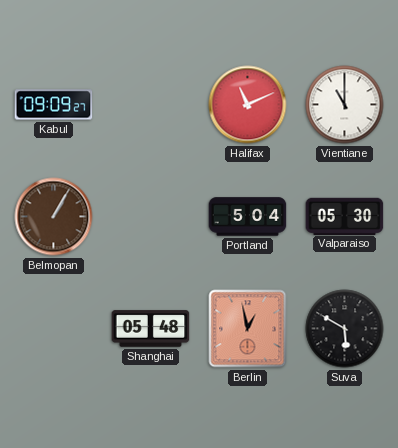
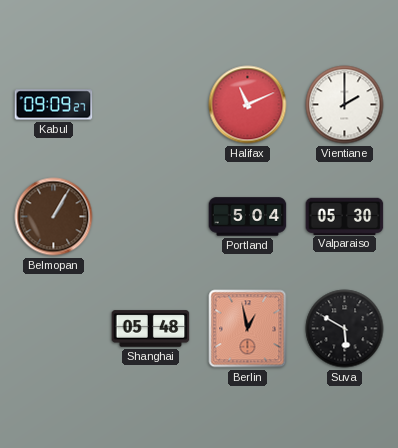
Vientiane: 11:00 -> 2:00
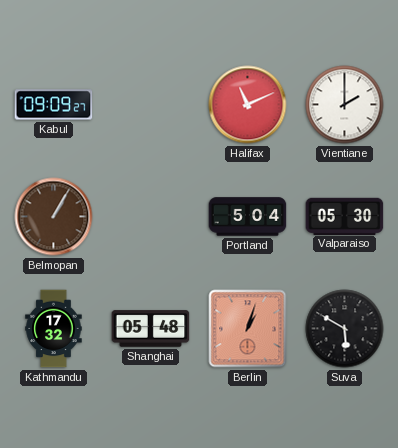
Kathmandu: none -> 17:32
Berlin: 12:58 -> 1:03
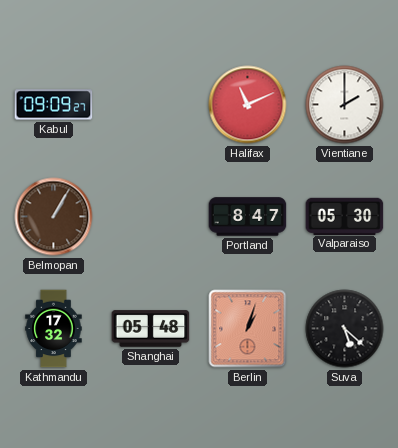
Portland: 5:04 -> 8:47
Suva: 5:50 -> 5:22
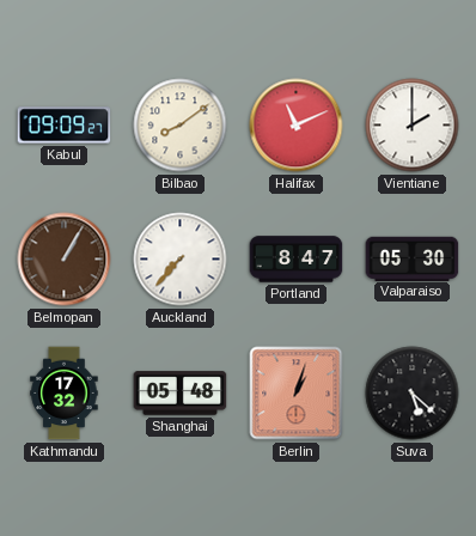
Bilbao: none -> 8:09
Auckland: none -> 7:37
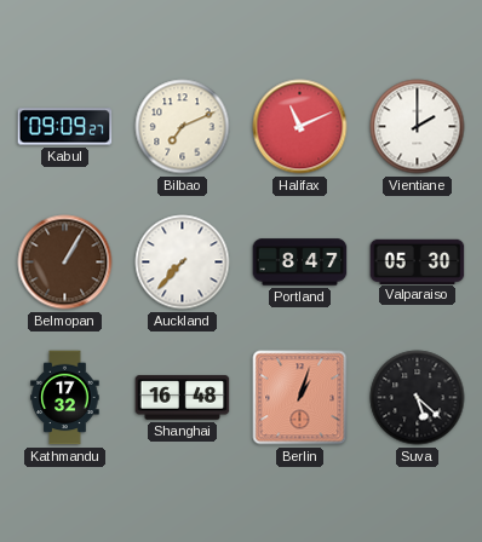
Bilbao: 8:09 -> 7:11
Shanghai: 05:48 -> 16:48
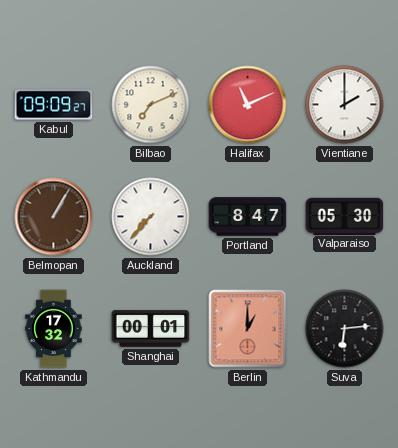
Shanghai: 16:48 -> 00:01
Berlin: 1:03 -> 1:00
Suva: 5:22 -> 6:14
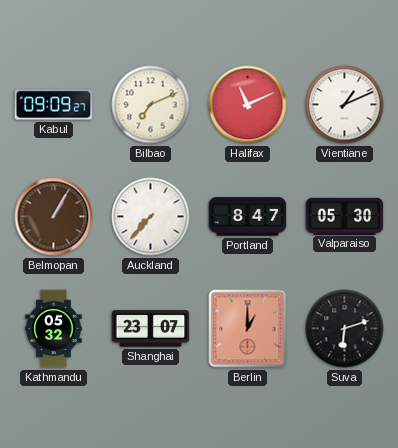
Vientiane: 2:00 -> 1:11
Kathmandu: 17:32 -> 05:32
Shanghai: 00:01 -> 23:07
Suva: 6:14 -> 6:12
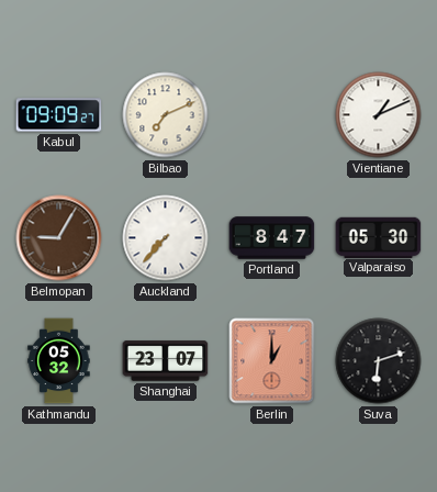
Halifax: 11:11 -> none
Belmopan: 1:05 -> 9:05
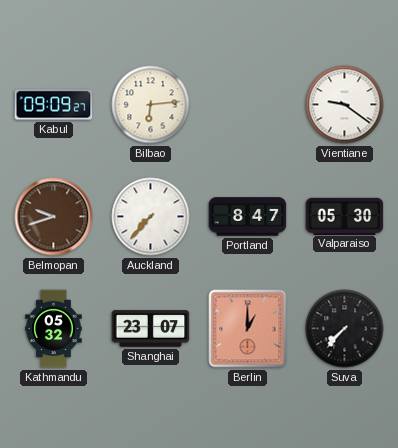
Bilbao: 7:11 -> 6:14
Vientiane: 1:11 -> 9:21
Belmopan: 9:05 -> 9:42
Suva: 6:12 -> 7:37
